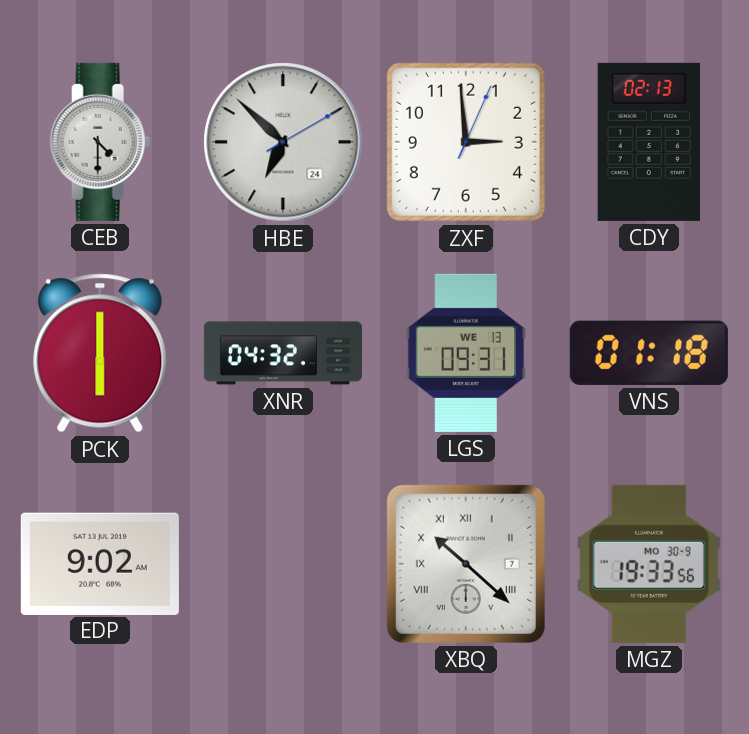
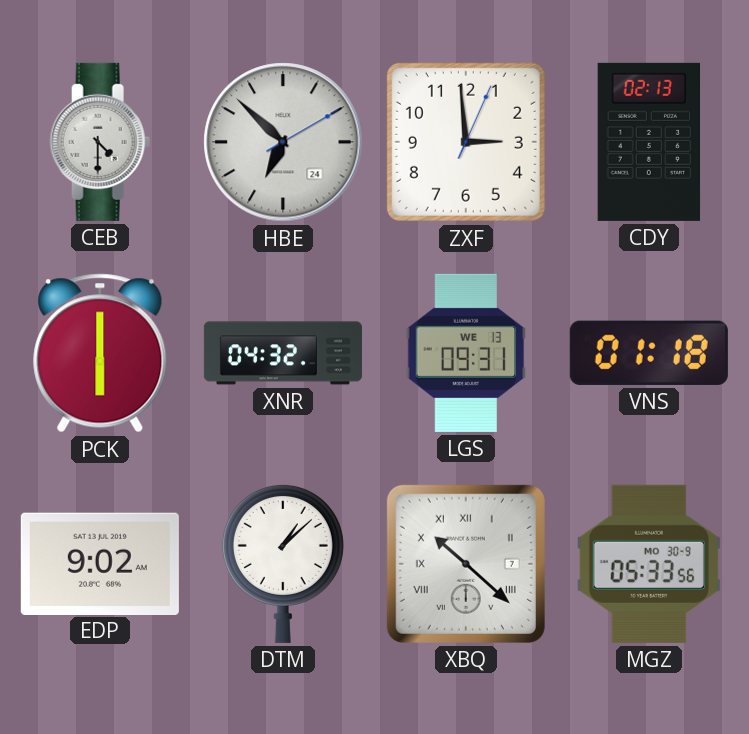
DTM: none -> 1:08
MGZ: 19:33 -> 05:33
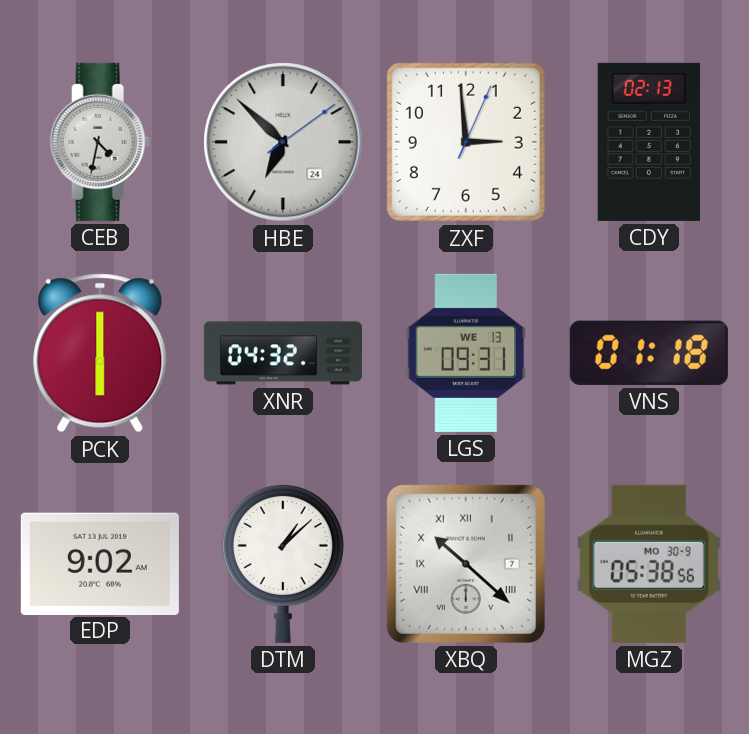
CEB: 4:30 -> 4:32
HBE: 6:52:10 -> 6:52:09
MGZ: 05:33 -> 05:38
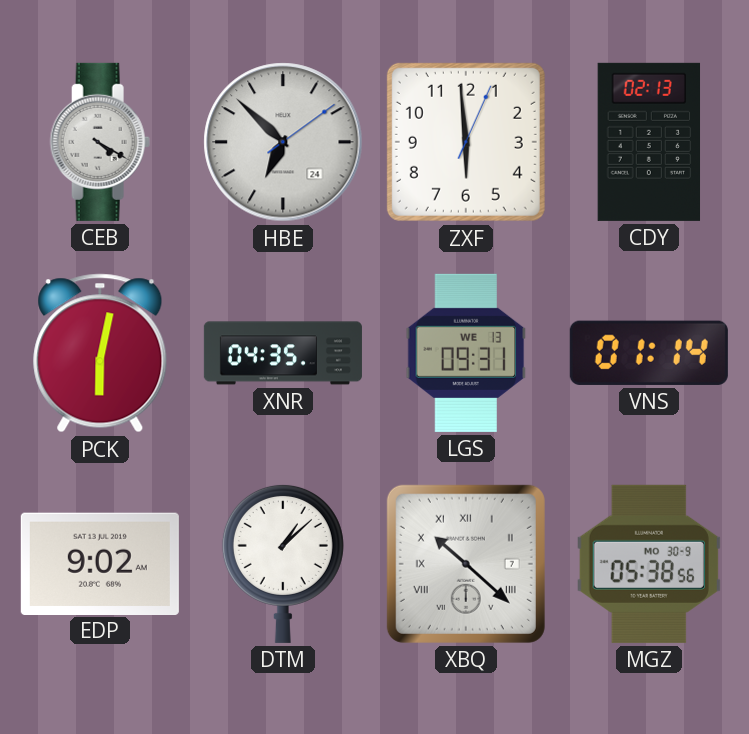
CEB: 4:32 -> 4:20
ZXF: 2:59 -> 5:59
PCK: 6:00 -> 6:02
XNR: 04:32 -> 04:35
VNS: 01:18 -> 01:14
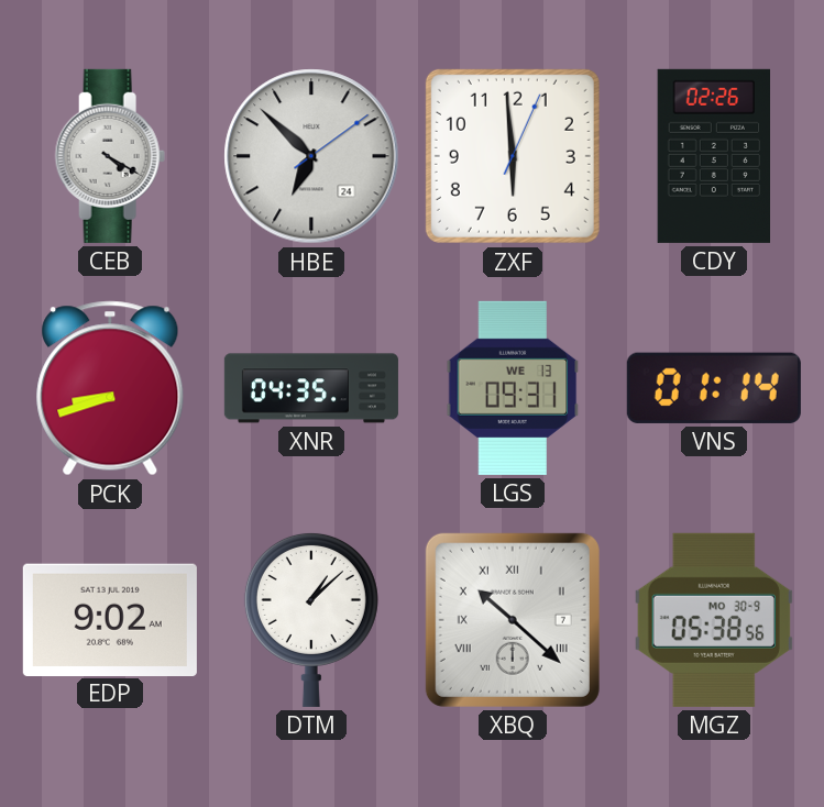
CDY: 02:13 -> 02:26
PCK: 6:02 -> 8:42
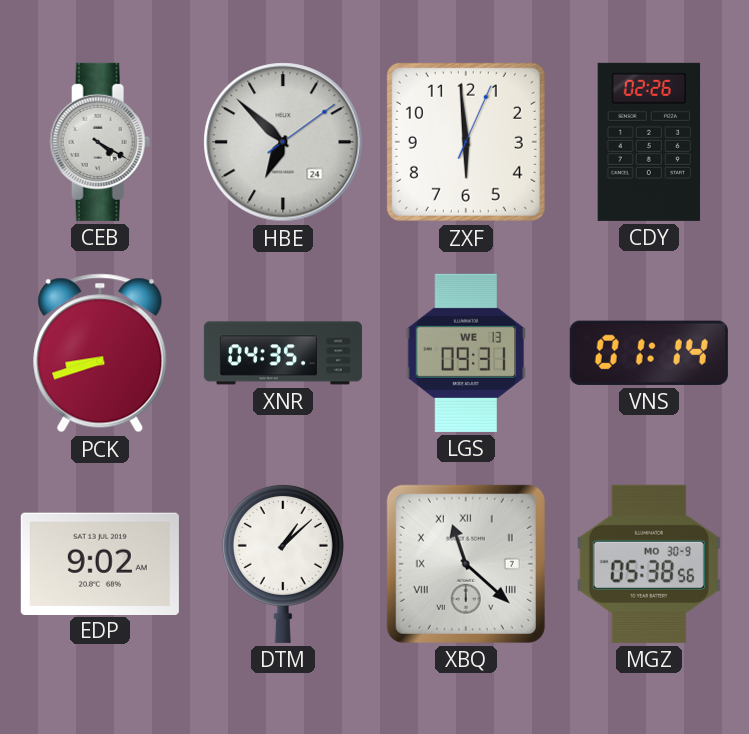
XBQ: 10:22 -> 11:22
